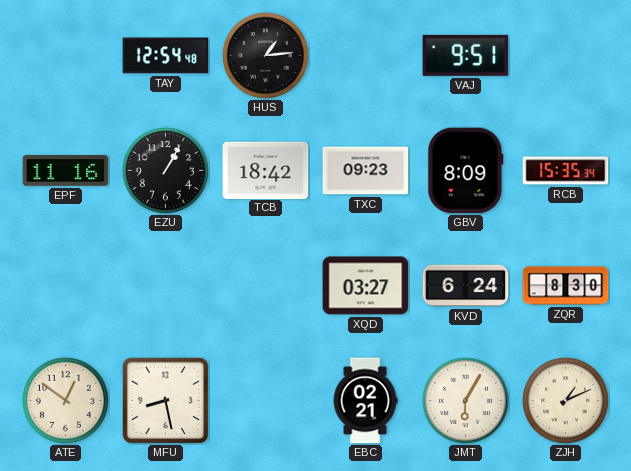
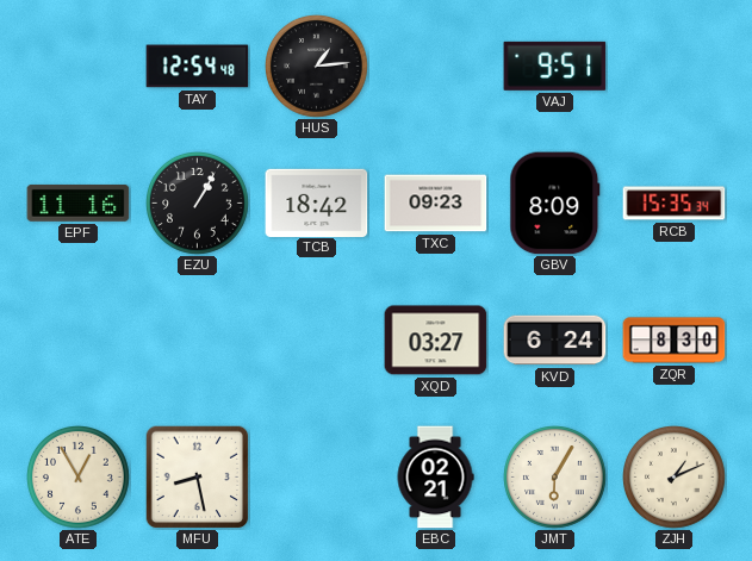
ATE: 12:51 -> 12:55
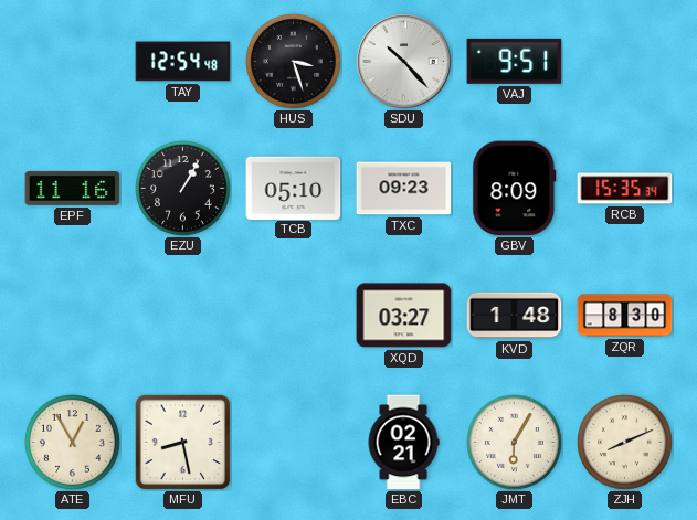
HUS: 1:14 -> 3:27
SDU: none -> 10:23
TCB: 18:42 -> 05:10
KVD: 6:24 -> 1:48
ZJH: 1:11 -> 8:11
